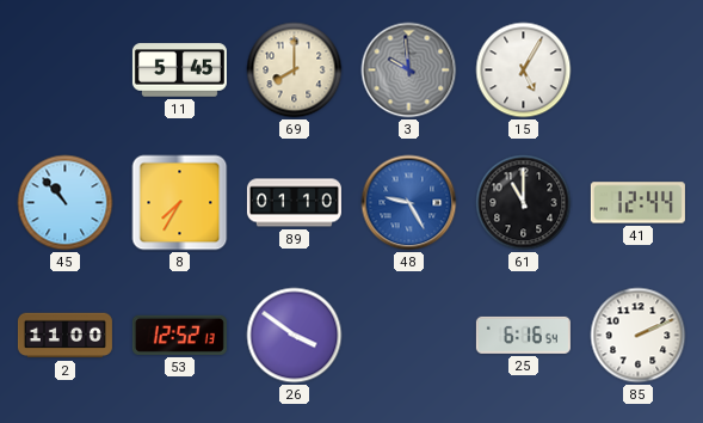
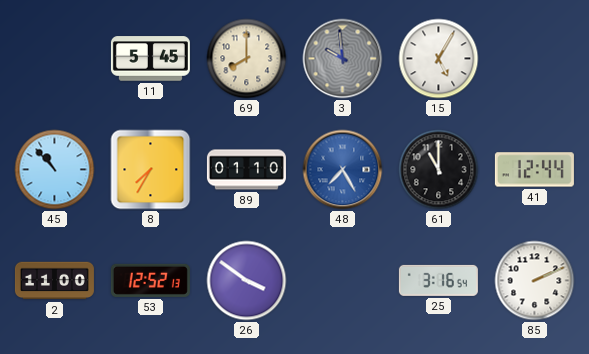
48: 9:25 -> 7:25
25: 6:16 -> 3:16
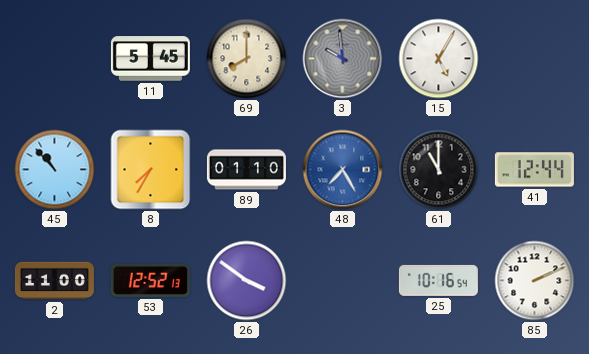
25: 3:16 -> 10:16
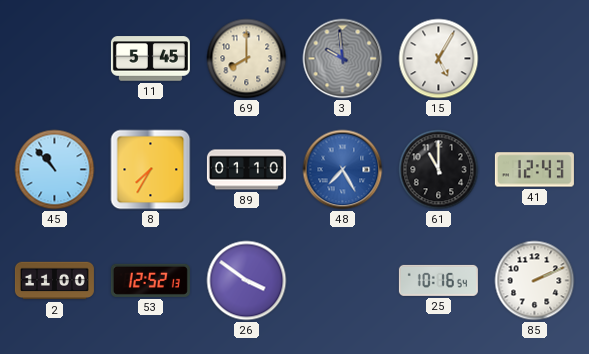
41: 12:44 -> 12:43
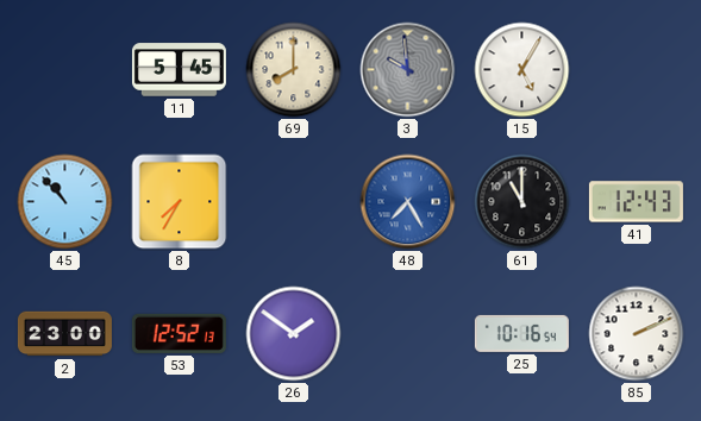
89: 01:10 -> none
2: 11:00 -> 23:00
26: 3:51 -> 1:51
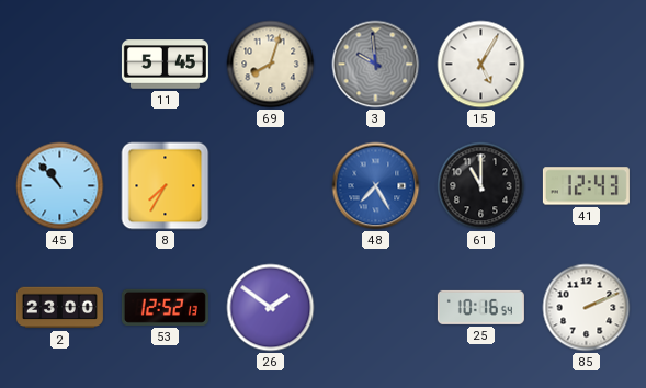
69: 8:00 -> 8:03
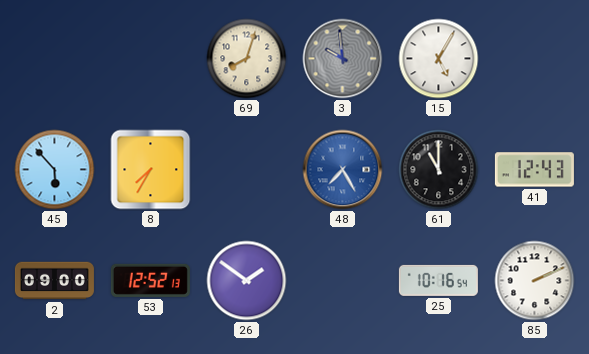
11: 5:45 -> none
45: 10:53 -> 5:53
2: 23:00 -> 09:00
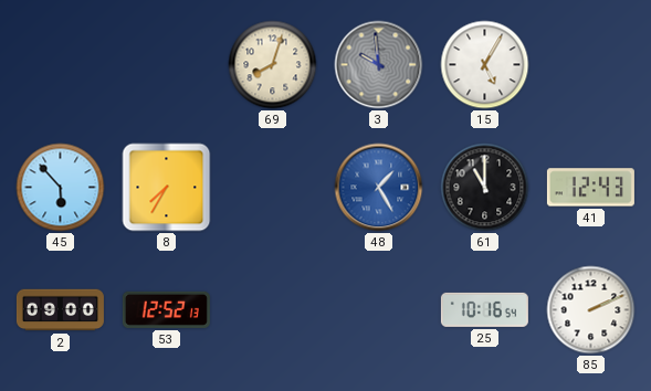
48: 7:25 -> 1:25
26: 1:51 -> none
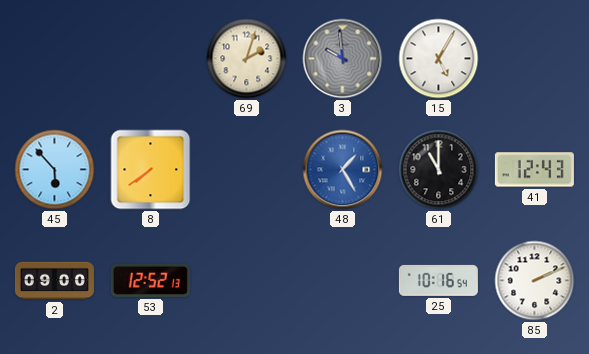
69: 8:03 -> 2:03
8: 7:35 -> 7:39
